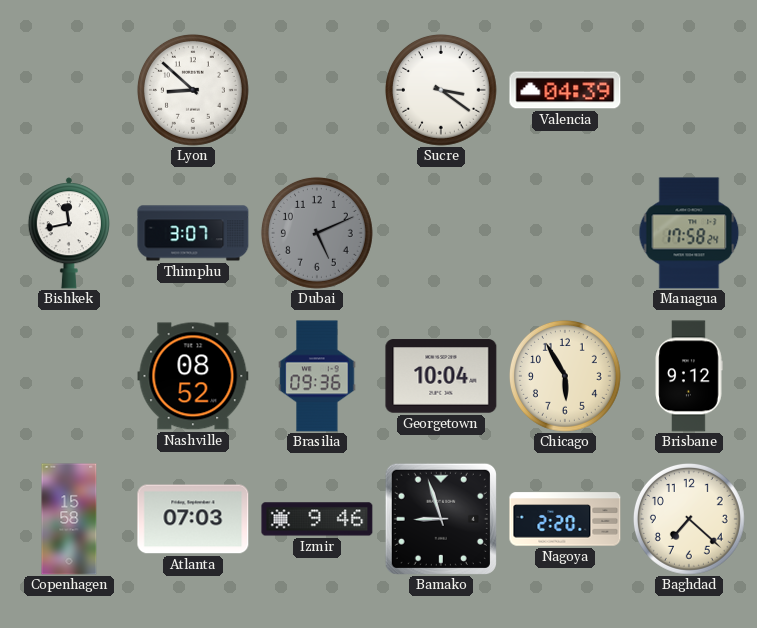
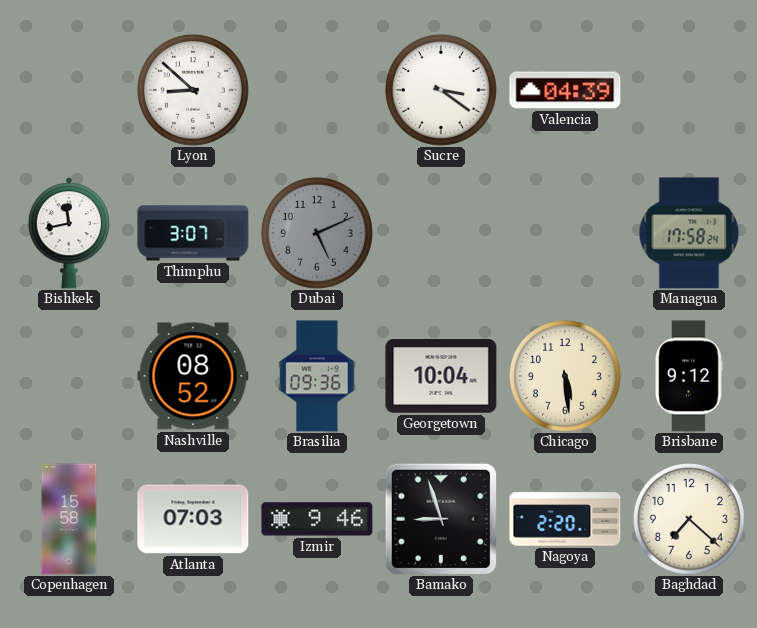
Chicago: 5:55 -> 5:29
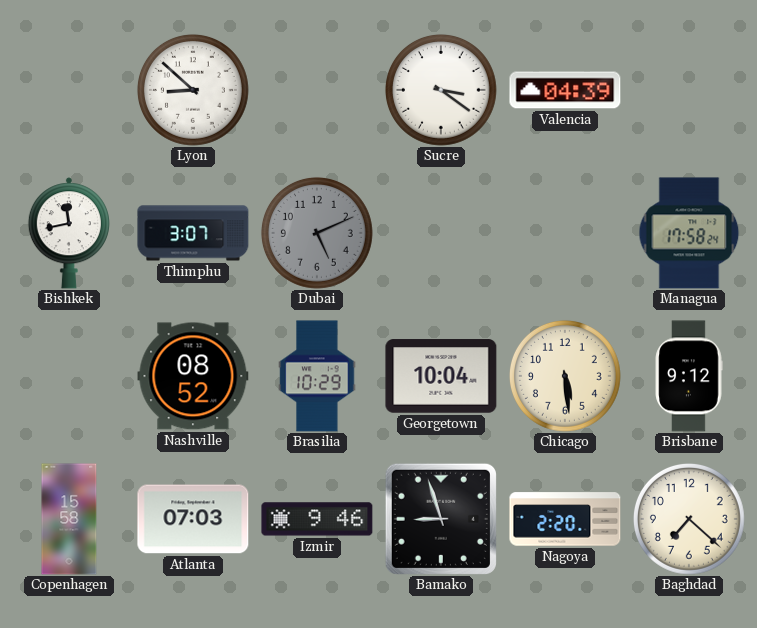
Brasilia: 09:36 -> 10:29
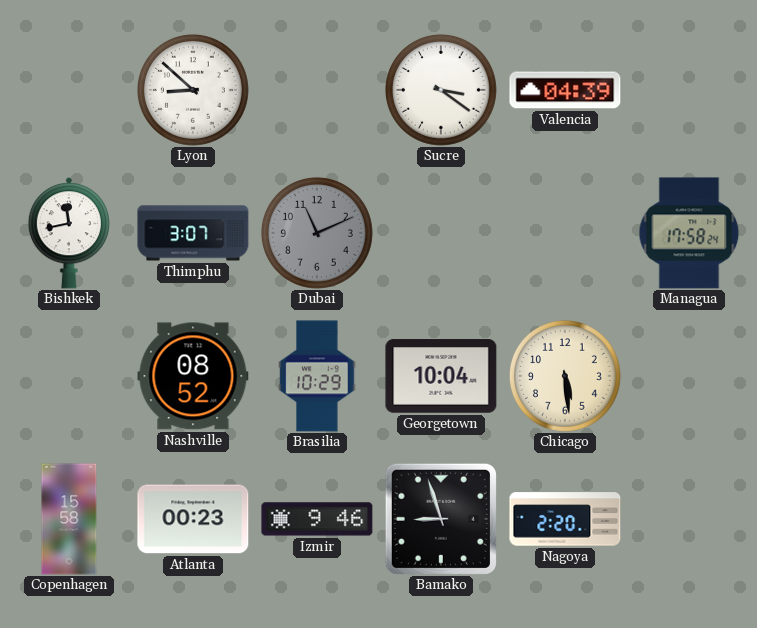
Dubai: 5:11 -> 11:11
Brisbane: 9:12 -> none
Atlanta: 07:03 -> 00:23
Baghdad: 7:22 -> none
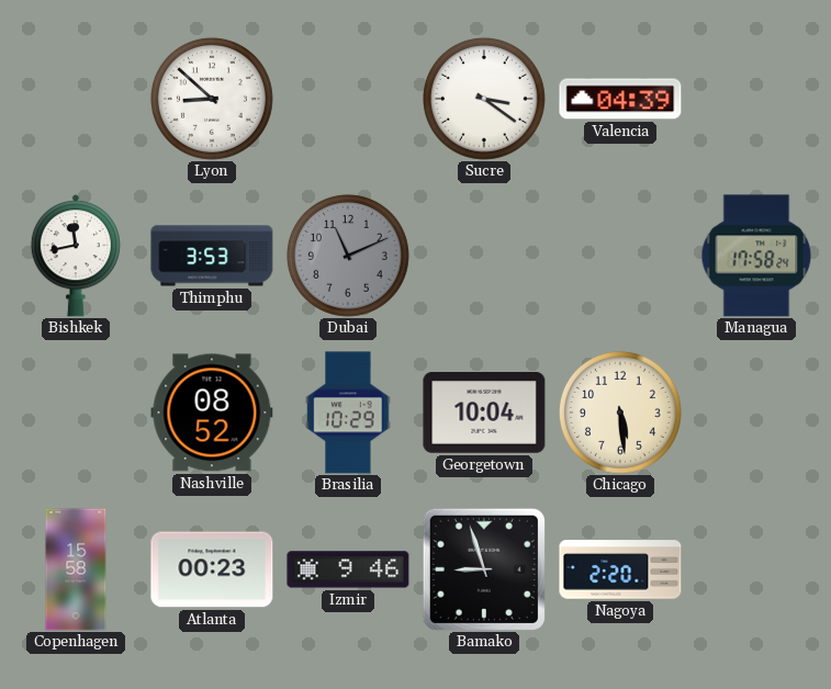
Thimphu: 3:07 -> 3:53
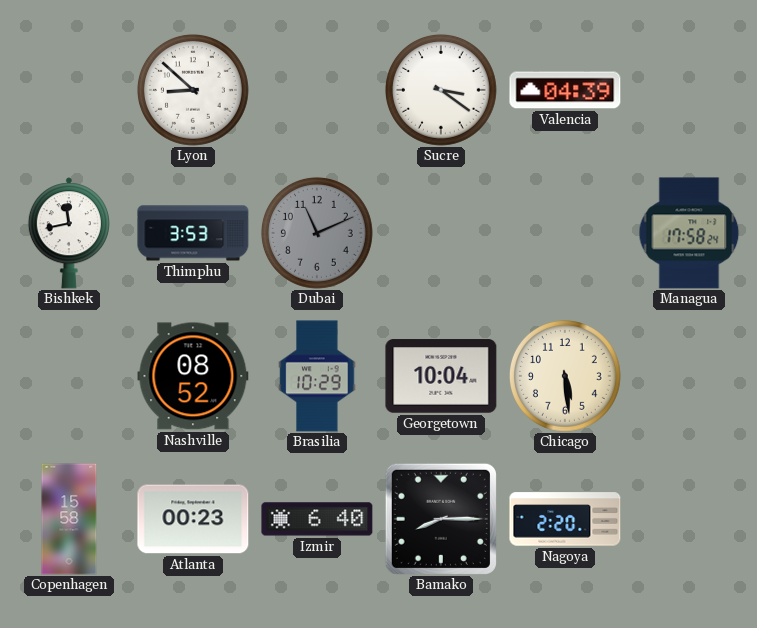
Izmir: 9:46 -> 6:40
Bamako: 8:57 -> 8:15
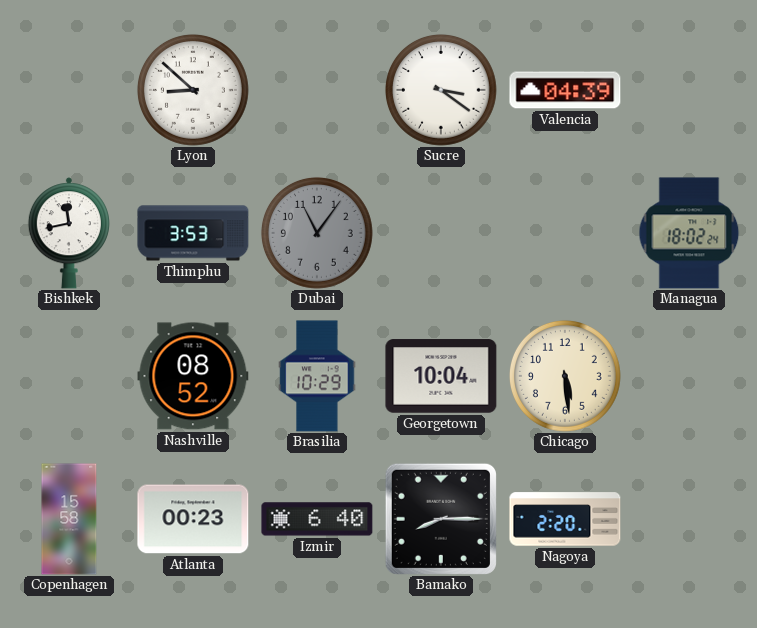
Dubai: 11:11 -> 11:06
Managua: 17:58 -> 18:02
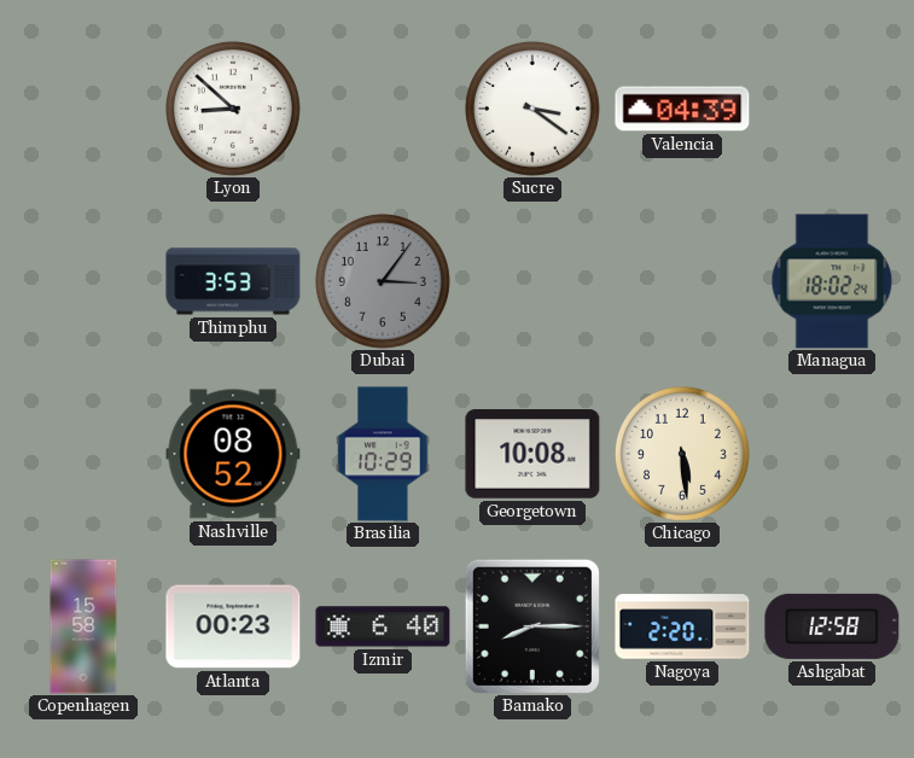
Bishkek: 11:43 -> none
Dubai: 11:06 -> 3:06
Georgetown: 10:04 -> 10:08
Ashgabat: none -> 12:58
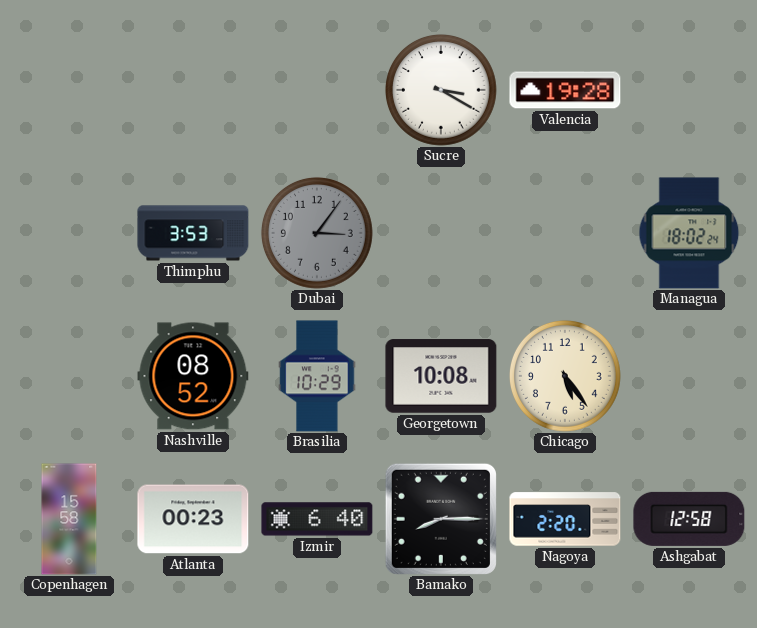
Lyon: 8:52 -> none
Sucre: 3:21 -> 3:20
Valencia: 04:39 -> 19:28
Chicago: 5:29 -> 5:24
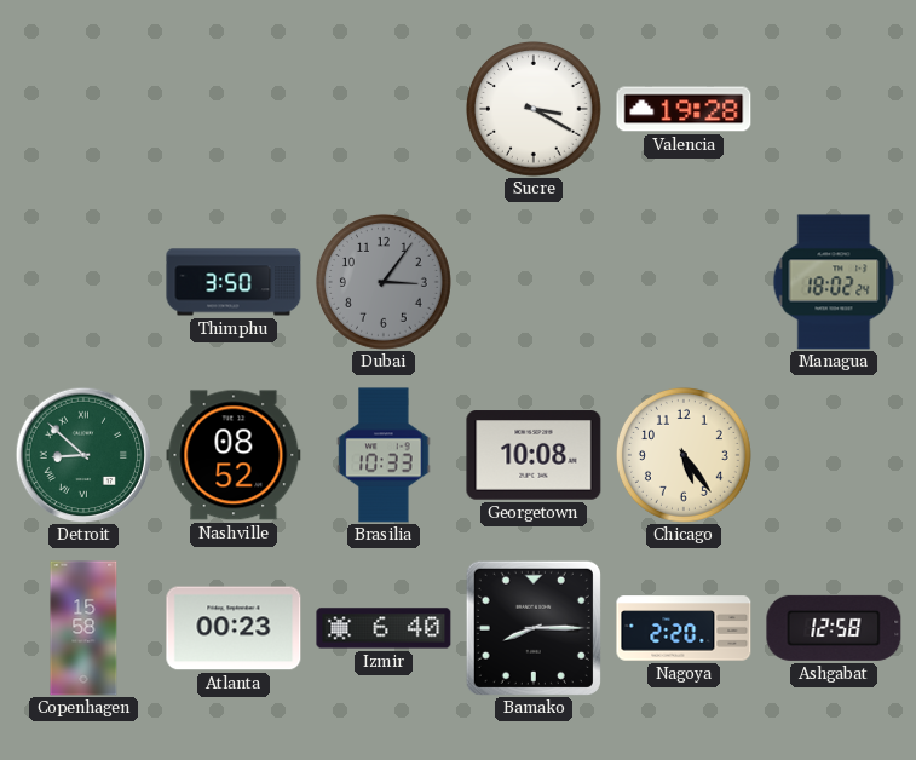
Thimphu: 3:53 -> 3:50
Detroit: none -> 8:52
Brasilia: 10:29 -> 10:33
